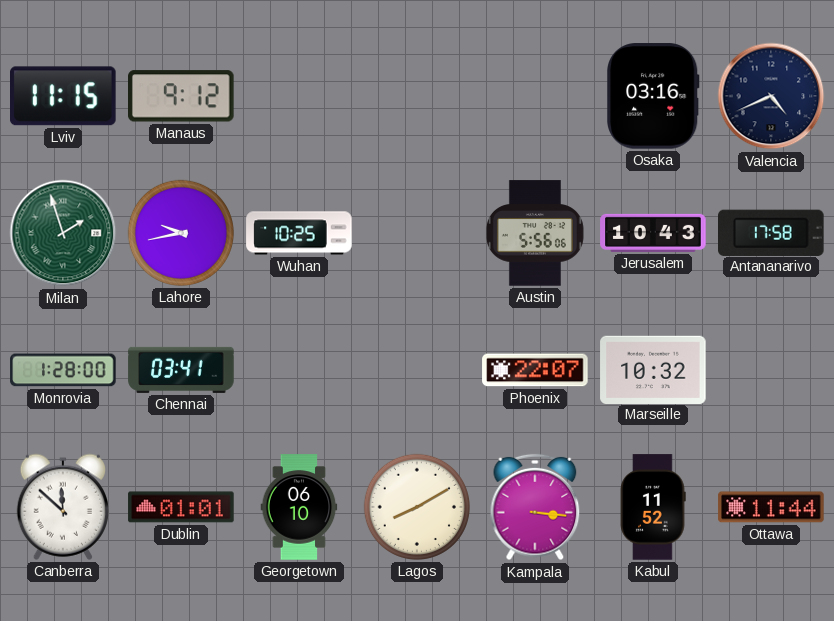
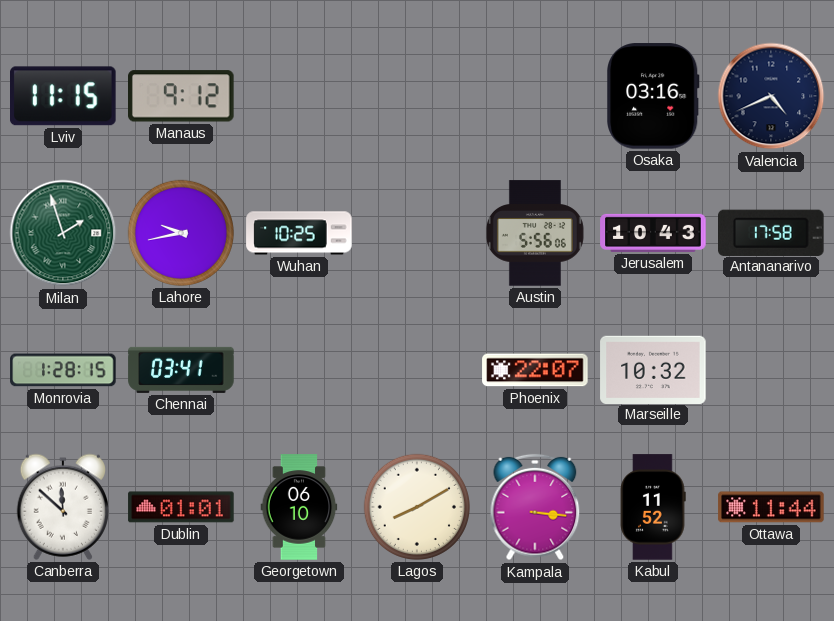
Monrovia: 1:28:00 -> 1:28:15
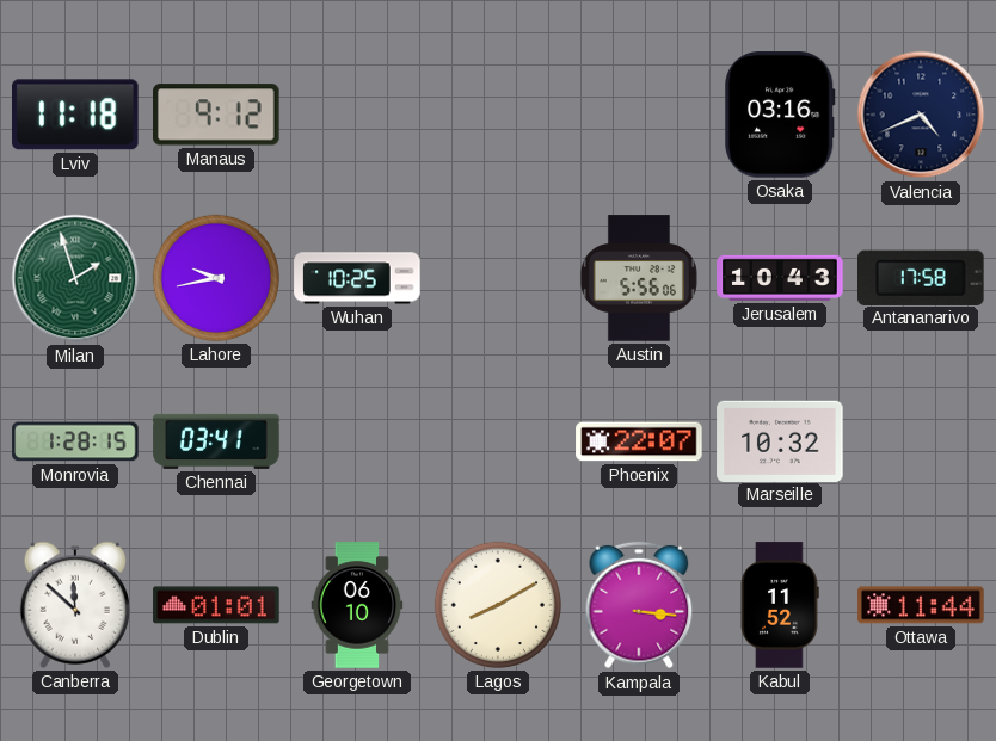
Lviv: 11:15 -> 11:18
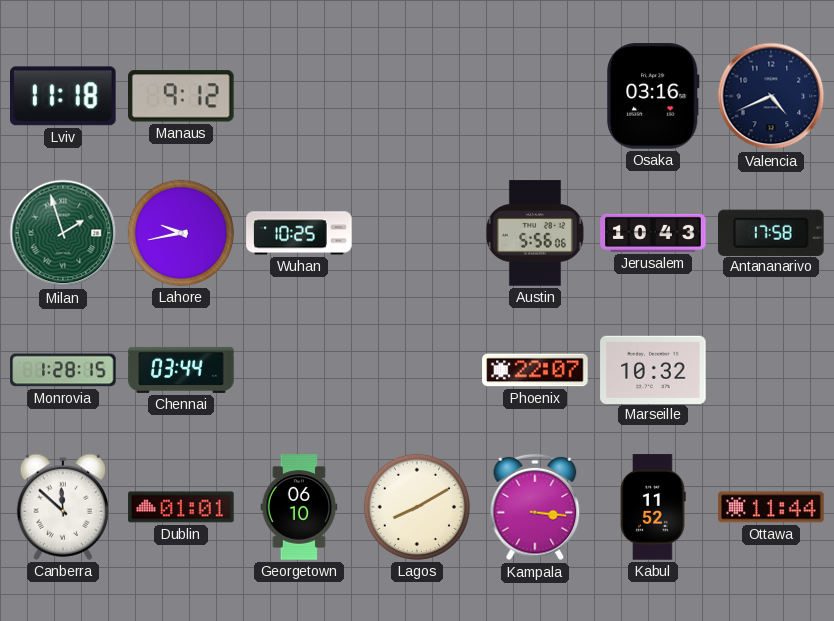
Chennai: 03:41 -> 03:44
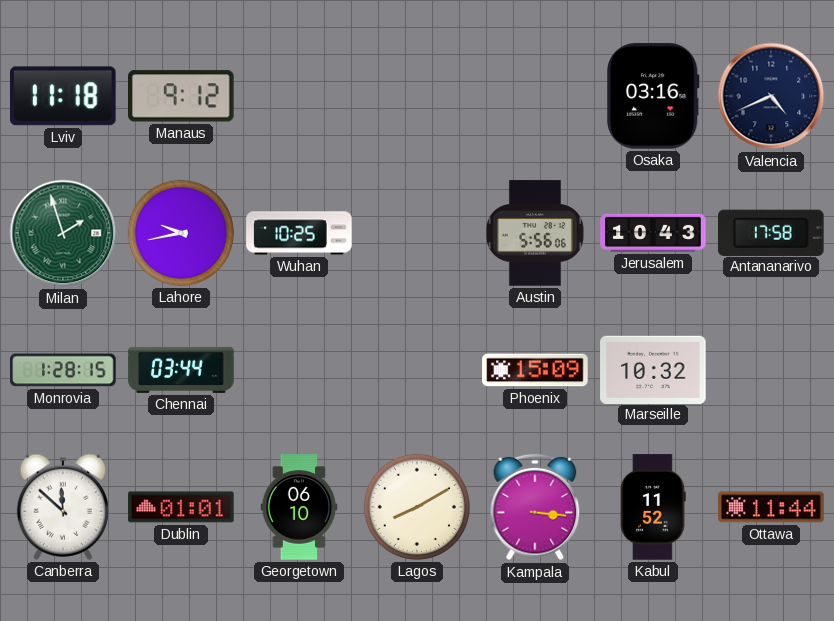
Phoenix: 22:07 -> 15:09
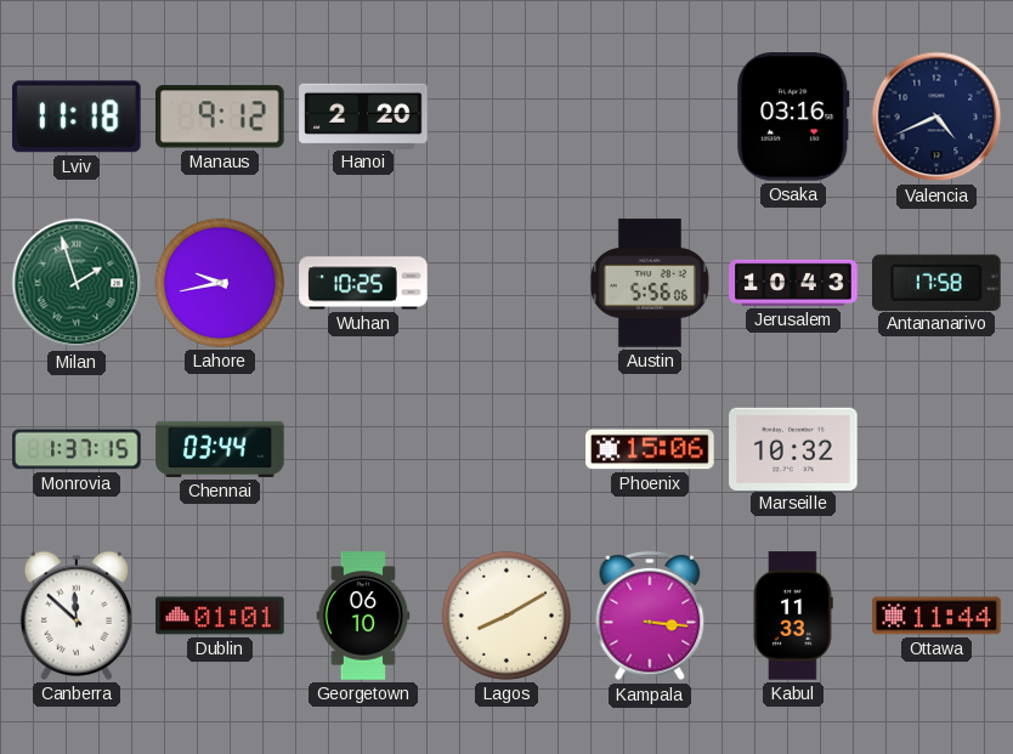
Hanoi: none -> 2:20
Monrovia: 1:28 -> 1:37
Phoenix: 15:09 -> 15:06
Kabul: 11:52 -> 11:33
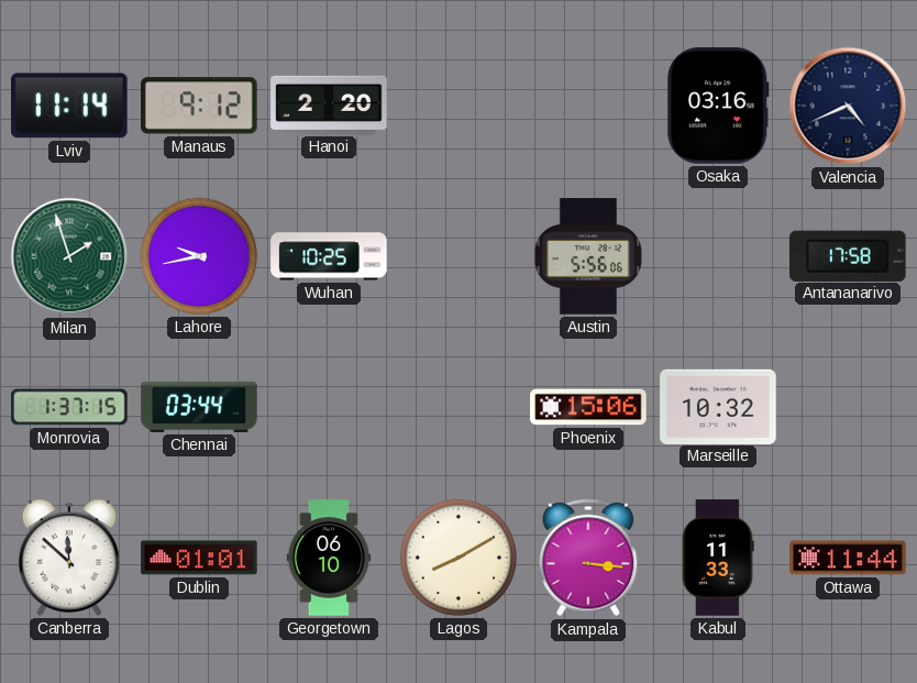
Lviv: 11:18 -> 11:14
Jerusalem: 10:43 -> none
